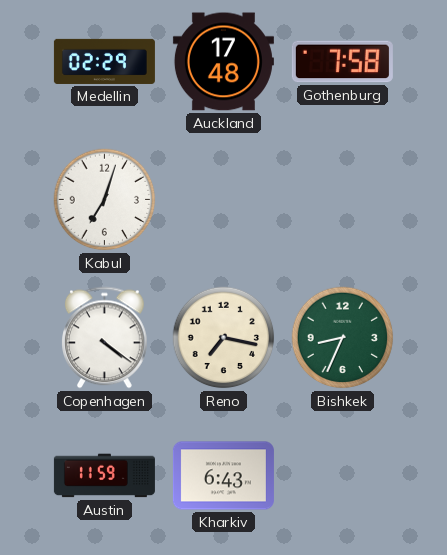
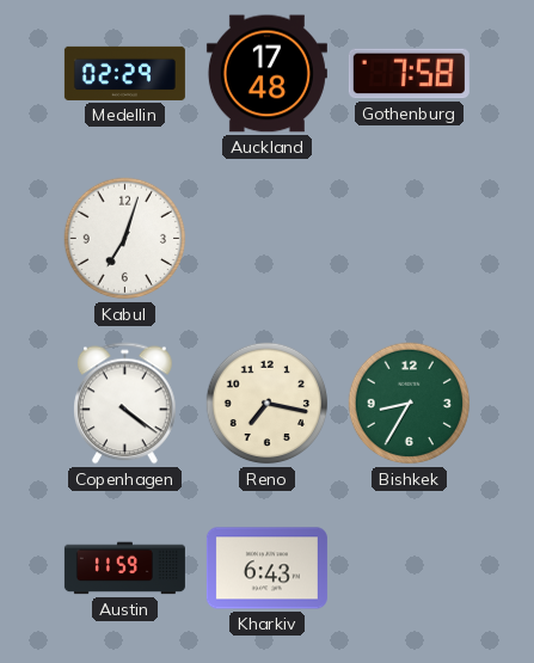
Bishkek: 8:34 -> 8:35
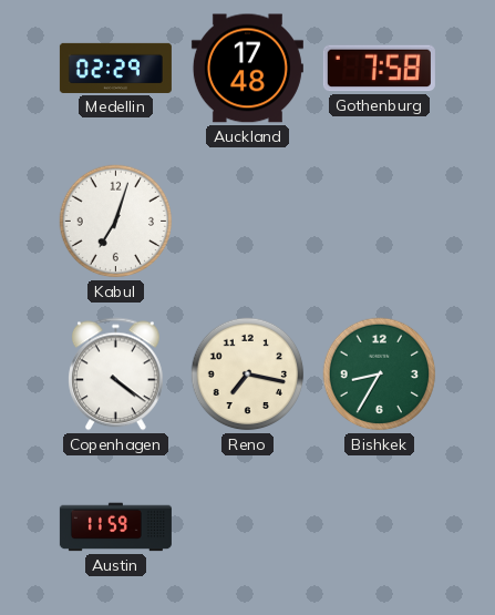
Kharkiv: 6:43 -> none
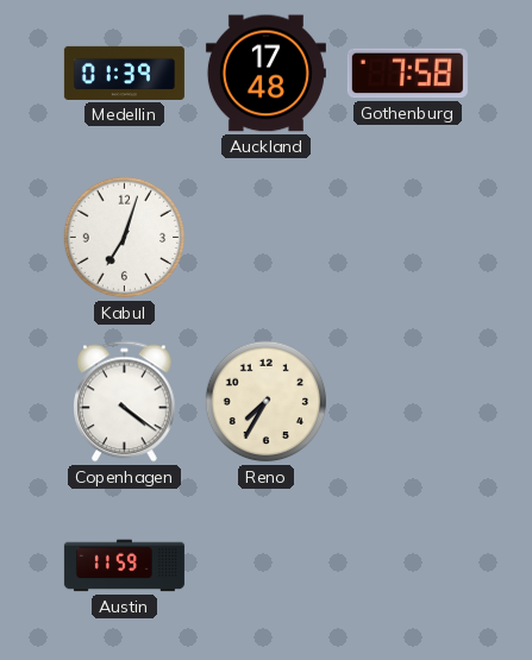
Medellin: 02:29 -> 01:39
Reno: 7:17 -> 7:35
Bishkek: 8:35 -> none
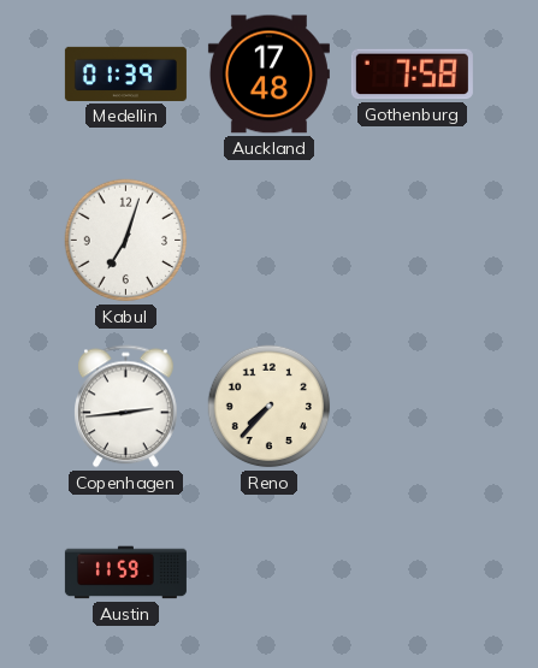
Copenhagen: 4:21 -> 2:44
Reno: 7:35 -> 7:37
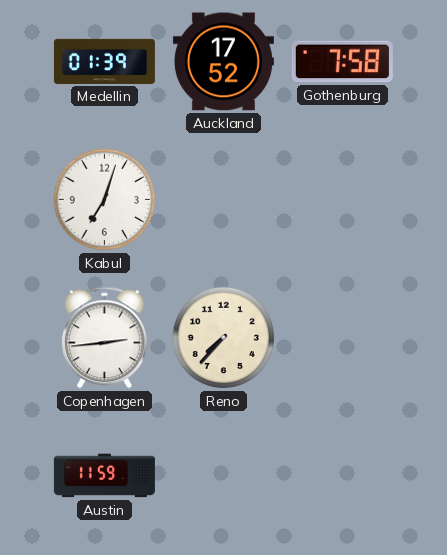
Auckland: 17:48 -> 17:52
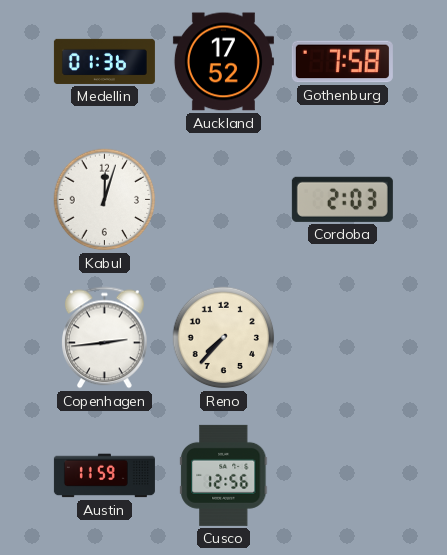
Medellin: 01:39 -> 01:36
Kabul: 7:03 -> 12:03
Cordoba: none -> 2:03
Cusco: none -> 12:56
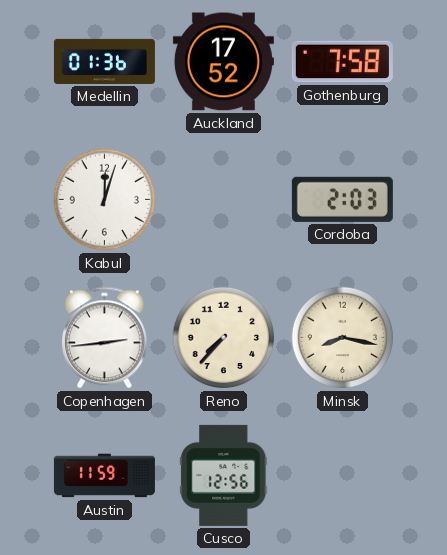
Minsk: none -> 8:17
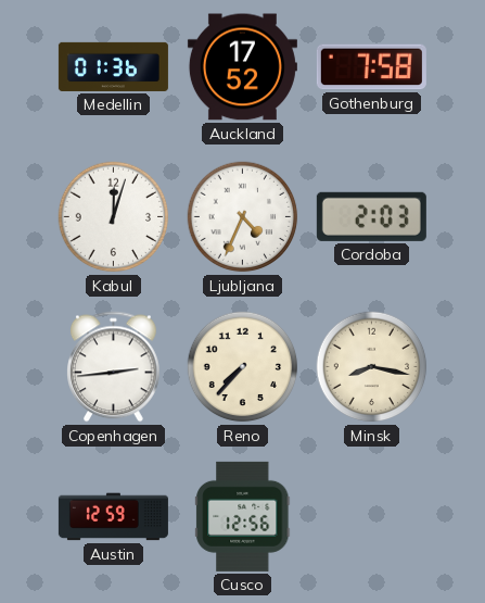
Ljubljana: none -> 4:34
Austin: 11:59 -> 12:59
